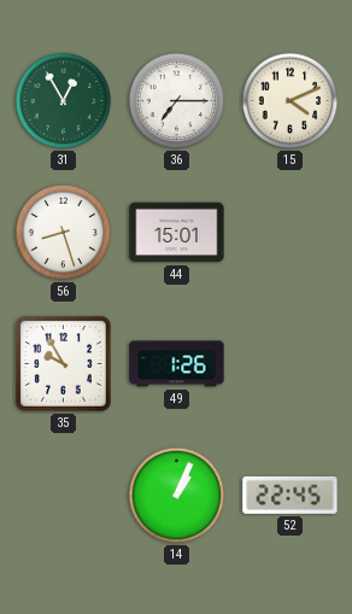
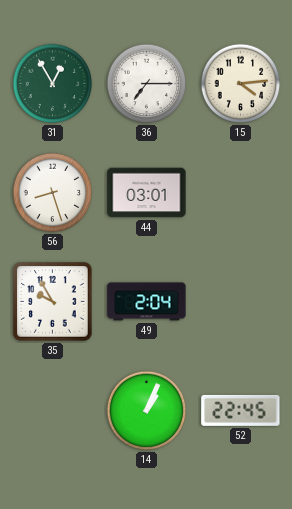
15: 4:11 -> 4:14
44: 15:01 -> 03:01
49: 1:26 -> 2:04
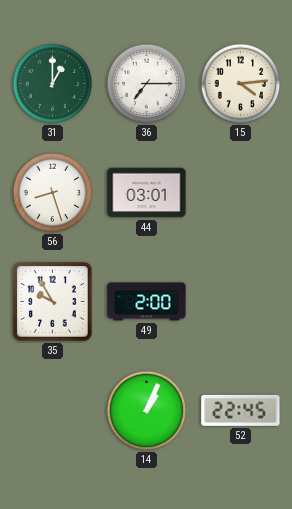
31: 12:55 -> 1:00
49: 2:04 -> 2:00
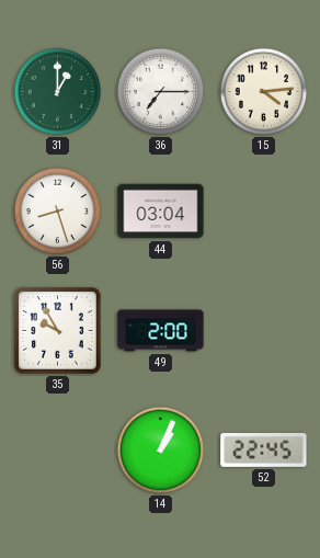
44: 03:01 -> 03:04
